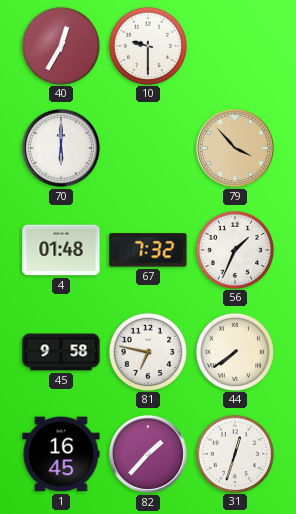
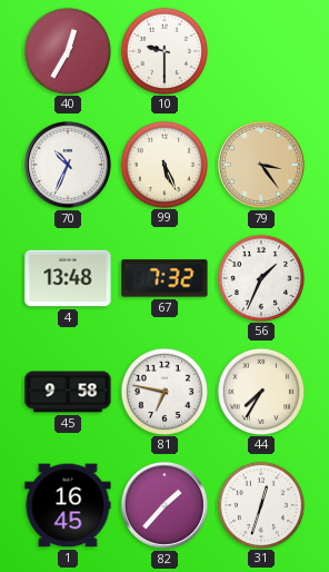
70: 6:00 -> 10:34
99: none -> 5:26
79: 3:53 -> 3:24
4: 01:48 -> 13:48
44: 7:39 -> 7:35
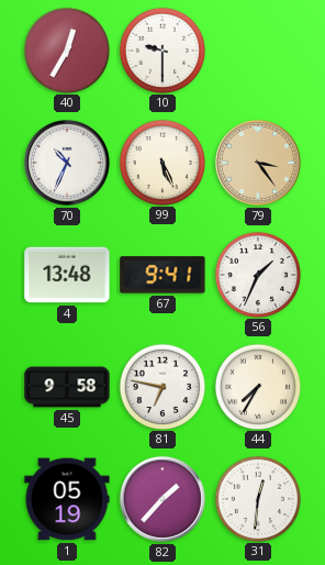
67: 7:32 -> 9:41
1: 16:45 -> 05:19
31: 12:33 -> 12:31
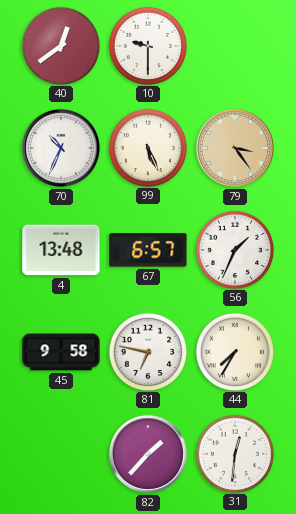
40: 12:35 -> 12:39
67: 9:41 -> 6:57
1: 05:19 -> none
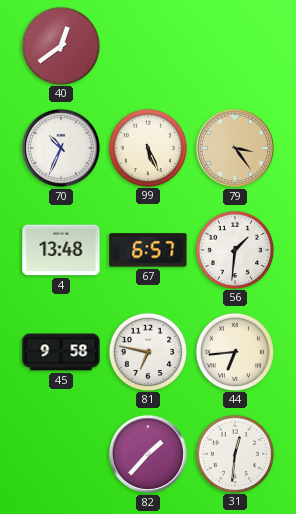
10: 9:30 -> none
56: 1:34 -> 1:31
44: 7:35 -> 6:44
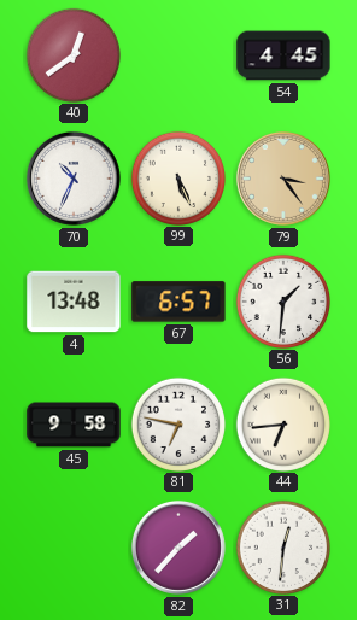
54: none -> 4:45
